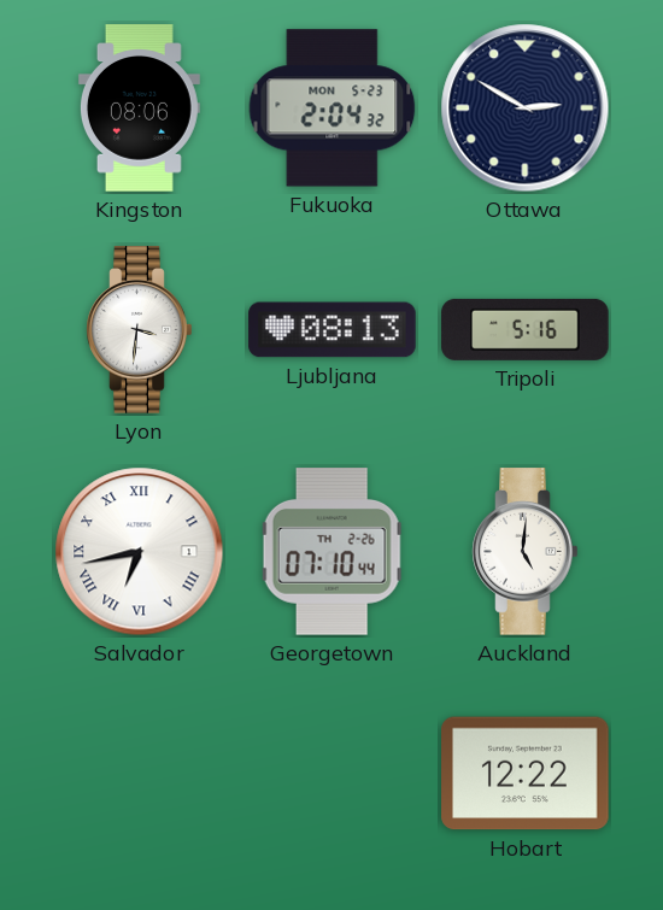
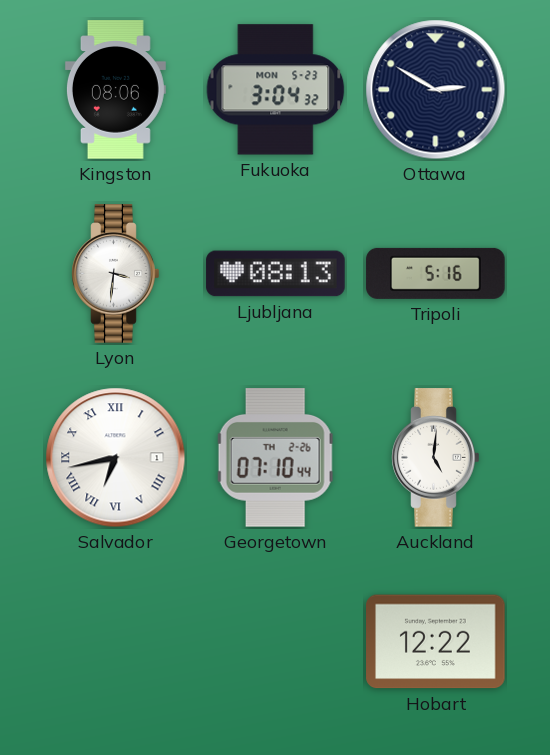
Fukuoka: 2:04 -> 3:04
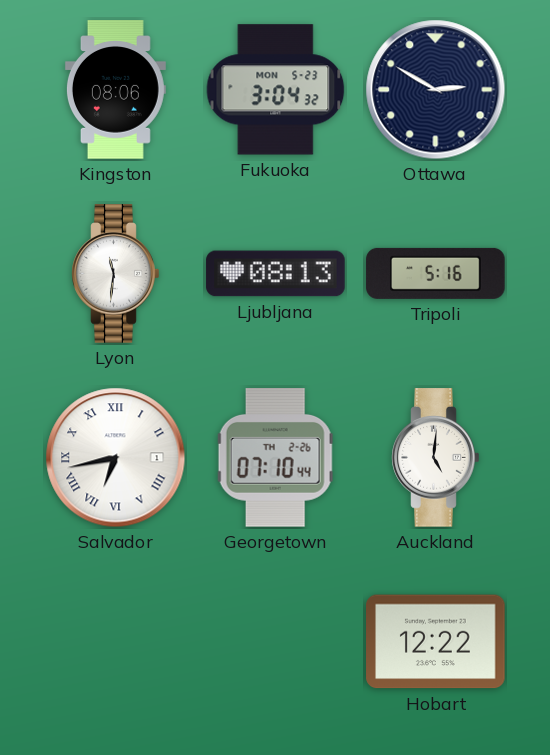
Lyon: 3:31 -> 11:31
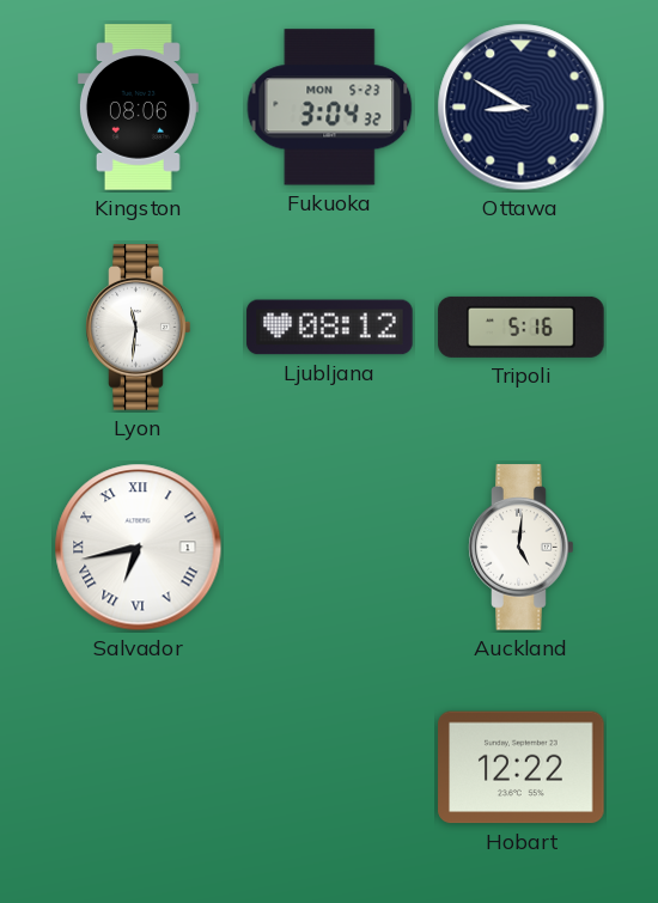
Ottawa: 2:50 -> 8:50
Ljubljana: 08:13 -> 08:12
Georgetown: 07:10 -> none
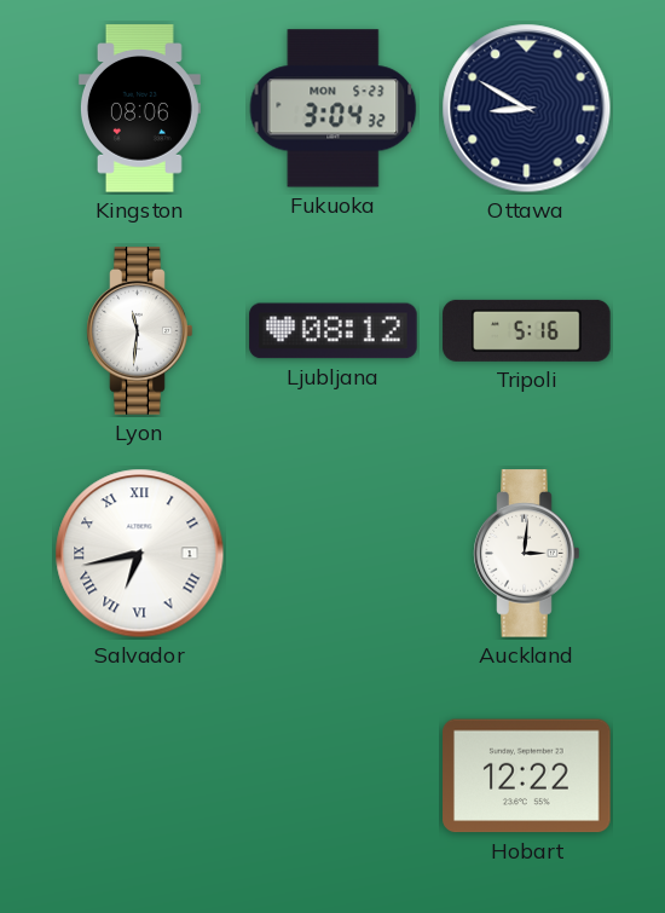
Auckland: 5:01 -> 3:01
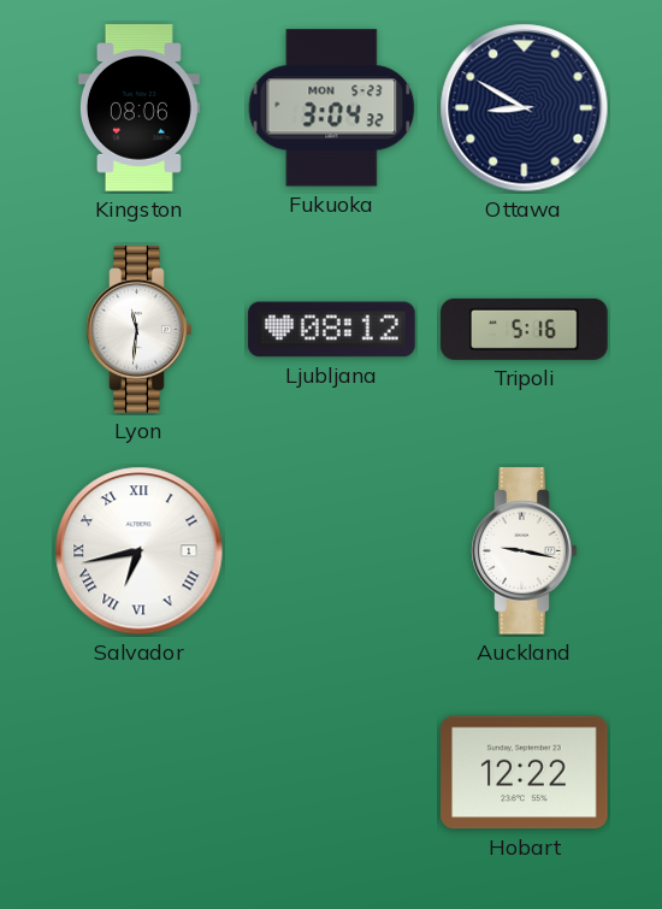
Auckland: 3:01 -> 9:17
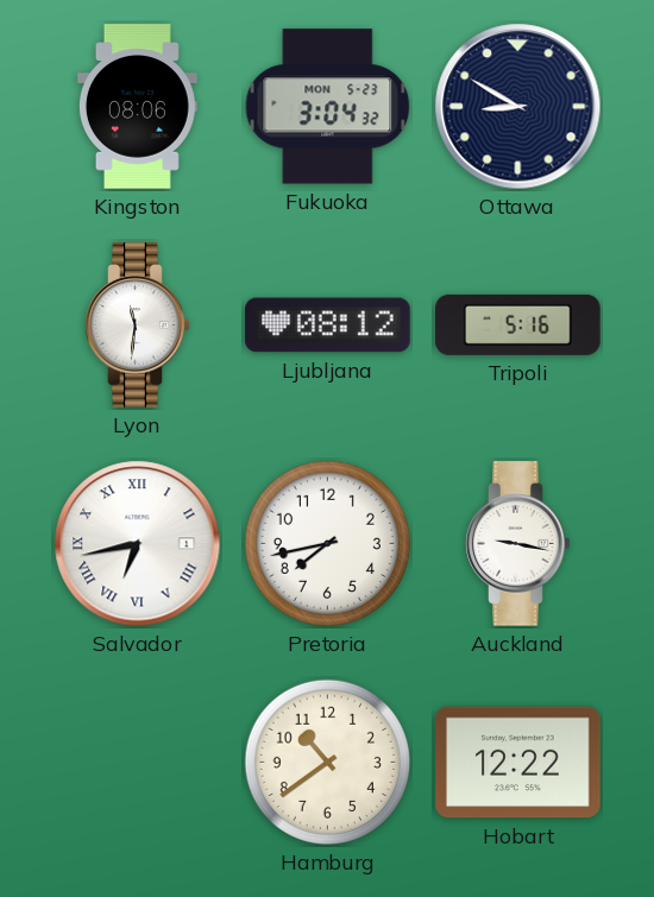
Pretoria: none -> 7:43
Hamburg: none -> 10:39
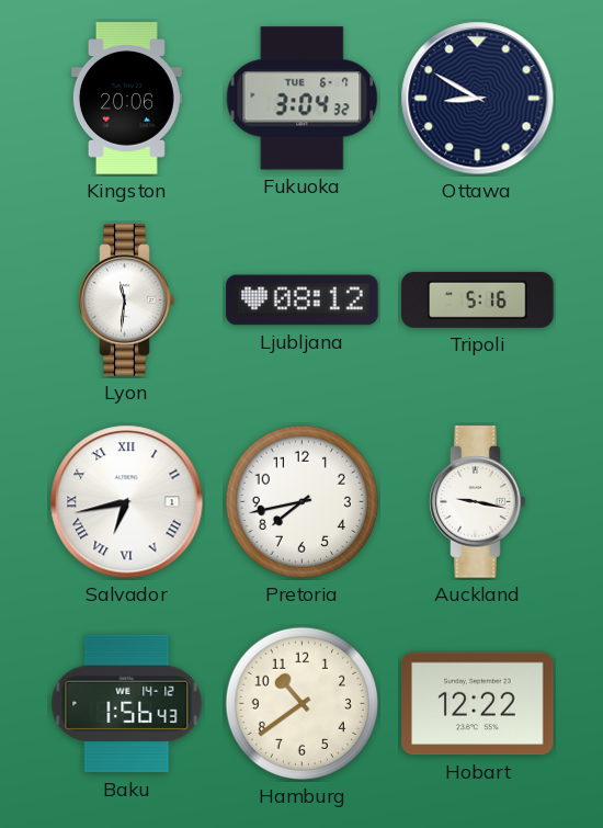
Kingston: 08:06 -> 20:06
Fukuoka date: MON 5-23 -> TUE 6-7
Baku: none -> 1:56
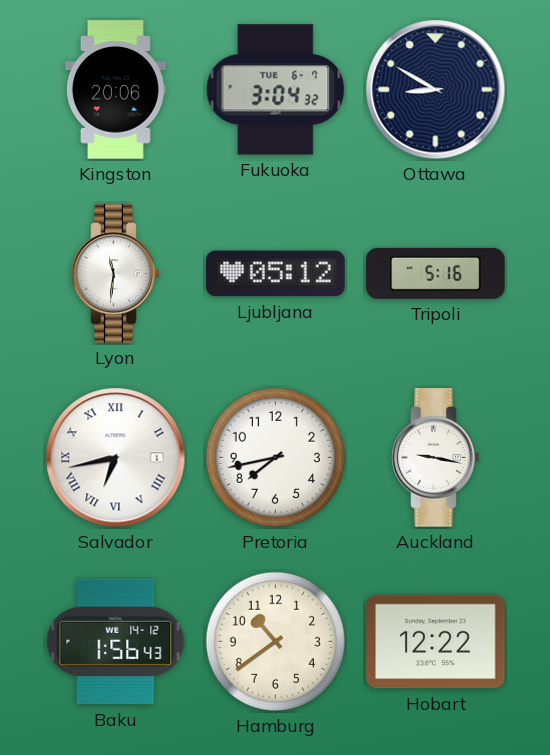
Ljubljana: 08:12 -> 05:12
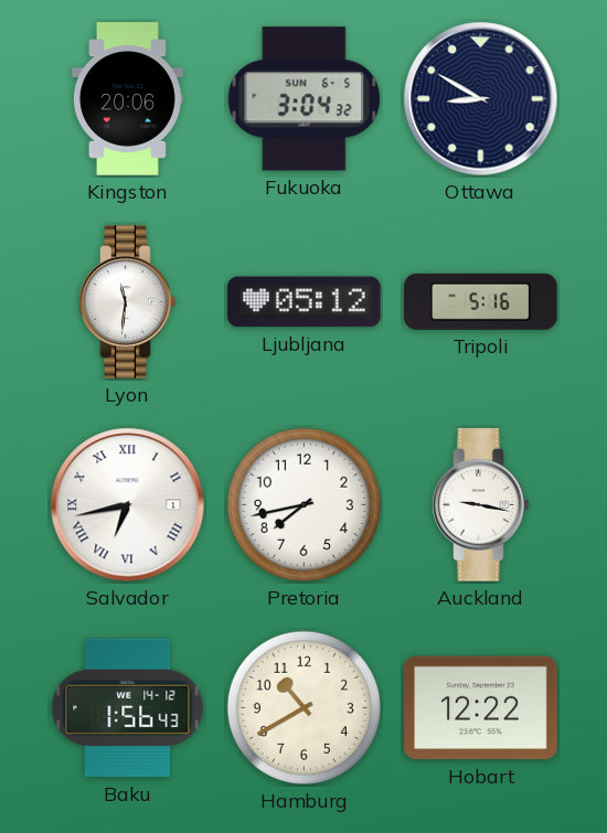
Fukuoka date: TUE 6-7 -> SUN 6-5
Hamburg: 10:39 -> 10:40
